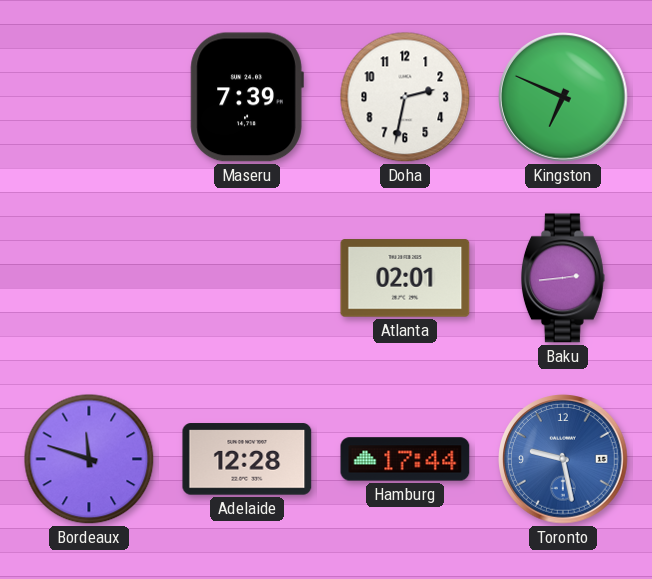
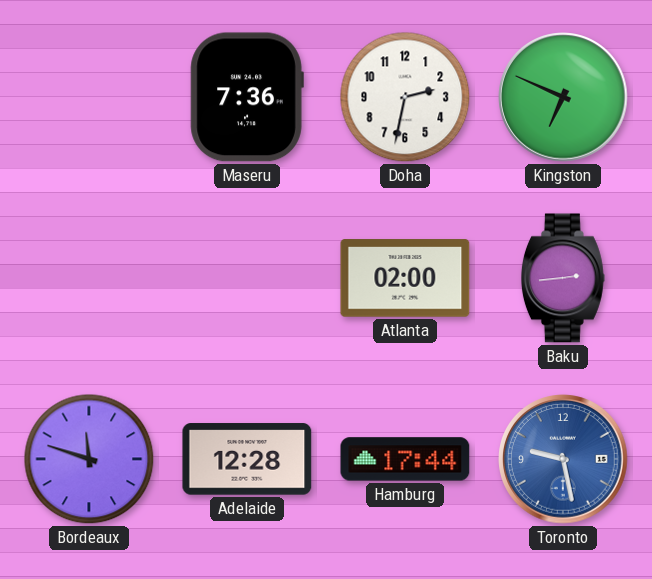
Maseru: 7:39 -> 7:36
Atlanta: 02:01 -> 02:00
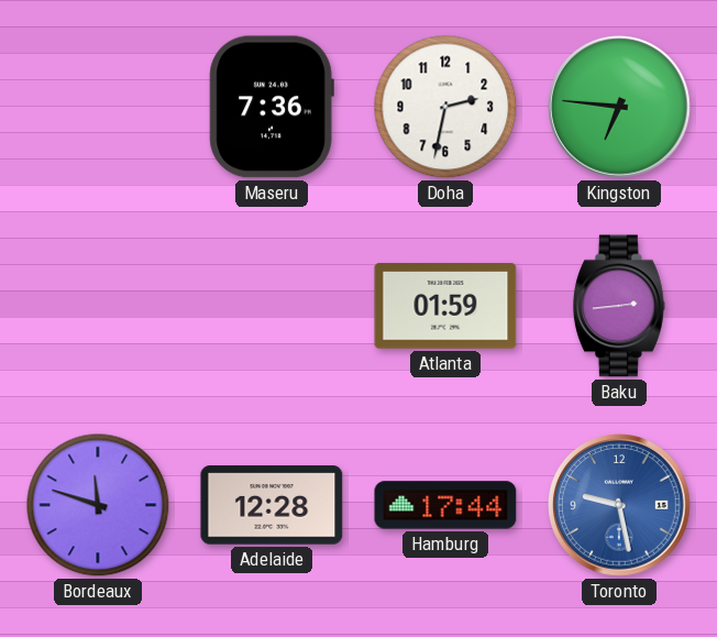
Kingston: 6:49 -> 6:46
Atlanta: 02:00 -> 01:59
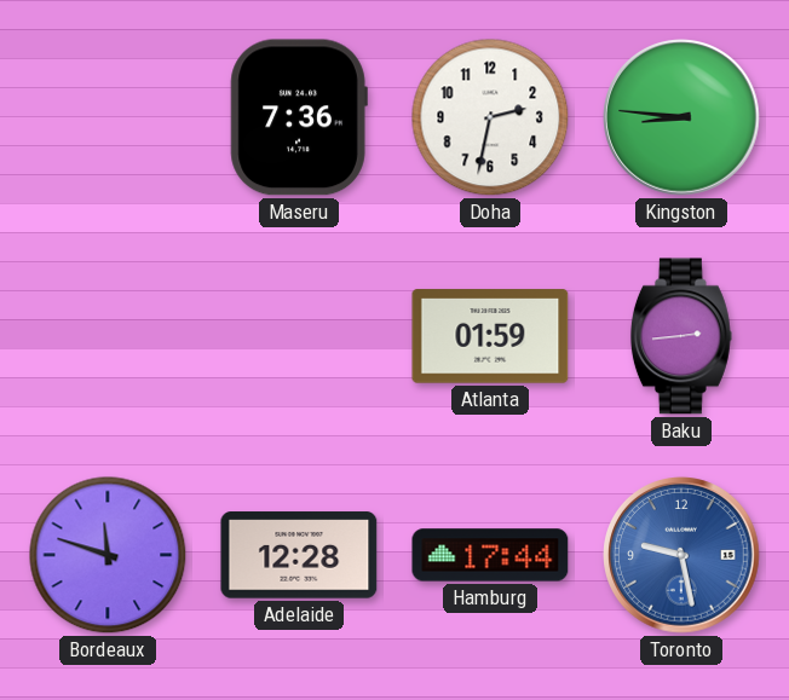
Kingston: 6:46 -> 8:46
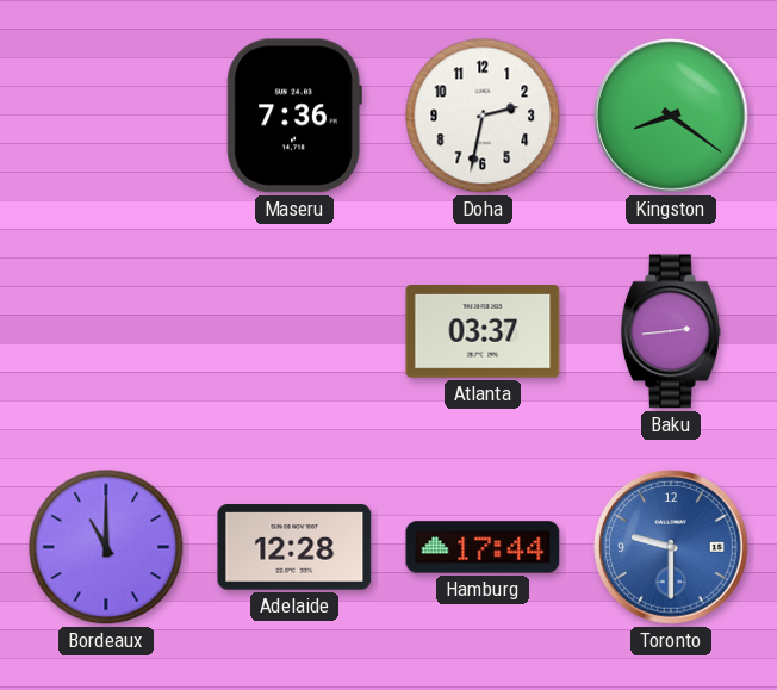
Kingston: 8:46 -> 8:21
Atlanta: 01:59 -> 03:37
Bordeaux: 11:48 -> 11:00
Toronto: 9:28 -> 9:30
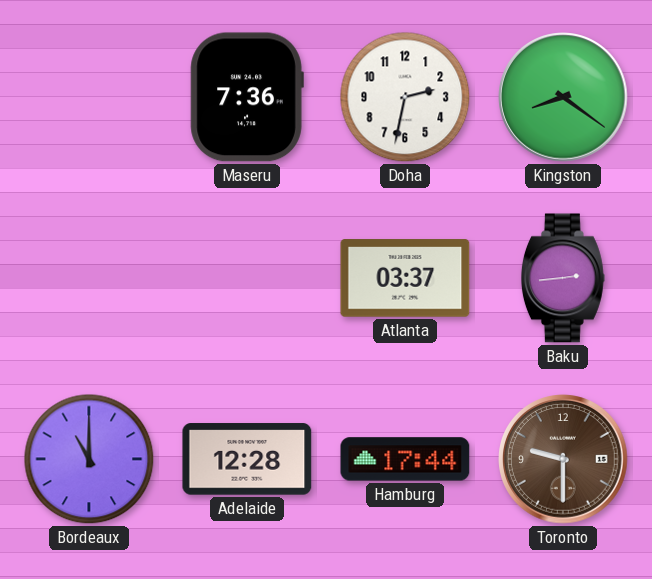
Toronto dial: blue -> brown
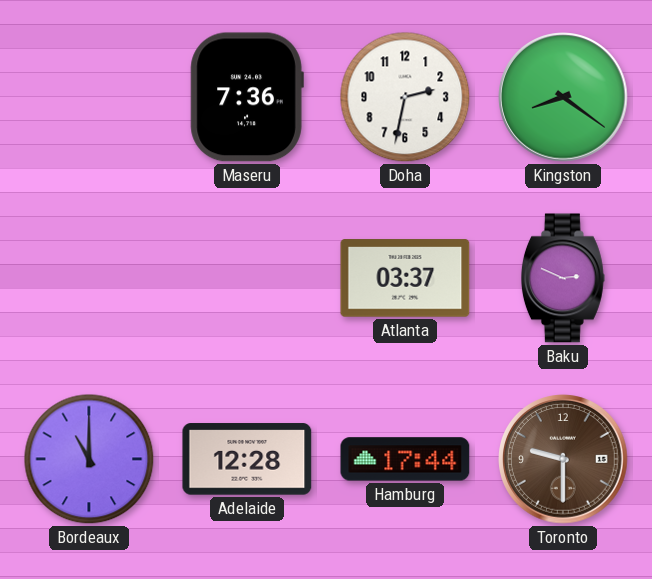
Baku: 2:44 -> 2:49
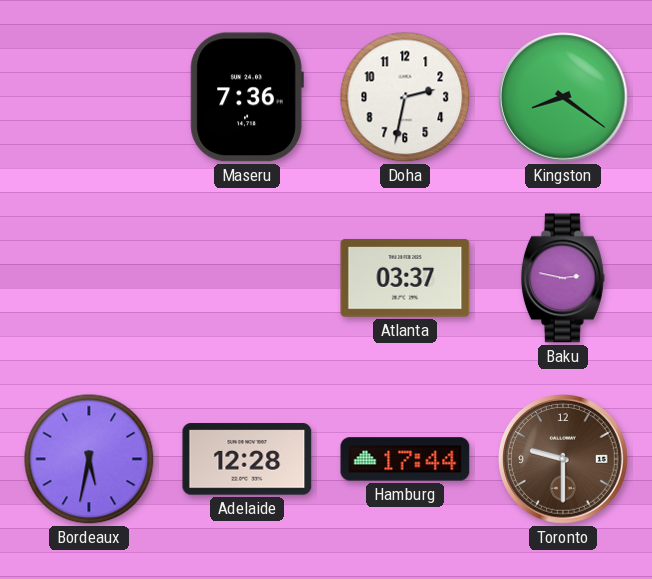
Baku: 2:49 -> 2:47
Bordeaux: 11:00 -> 5:32
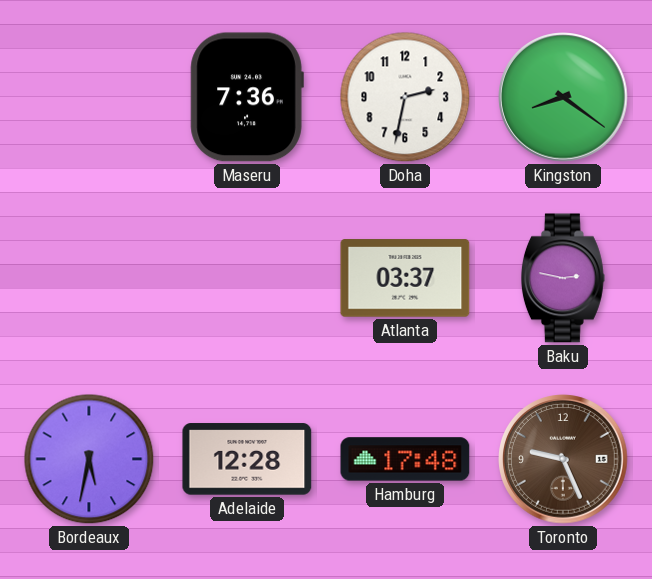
Hamburg: 17:44 -> 17:48
Toronto: 9:30 -> 9:26
